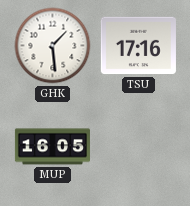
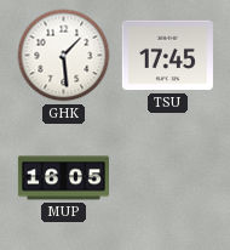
TSU: 17:16 -> 17:45
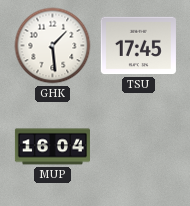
MUP: 16:05 -> 16:04
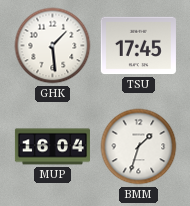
BMM: none -> 1:33
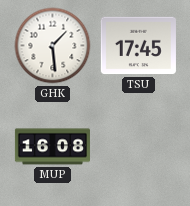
MUP: 16:04 -> 16:08
BMM: 1:33 -> none
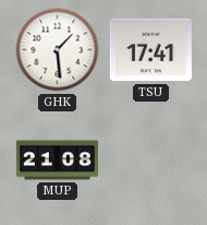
TSU: 17:45 -> 17:41
MUP: 16:08 -> 21:08
